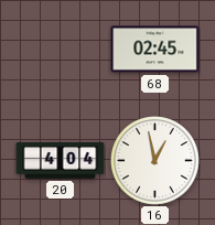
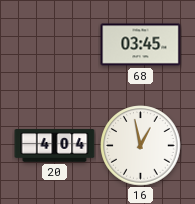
68: 02:45 -> 03:45
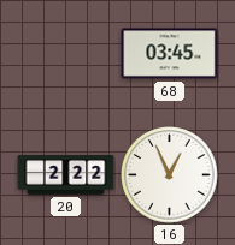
20: 4:04 -> 2:22
16: 12:58 -> 12:56
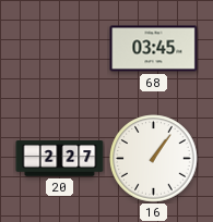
20: 2:22 -> 2:27
16: 12:56 -> 1:06
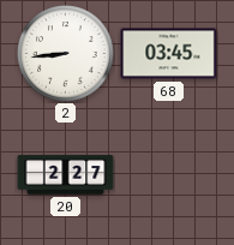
2: none -> 8:44
16: 1:06 -> none
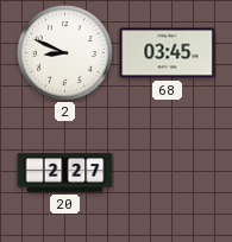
2: 8:44 -> 8:49
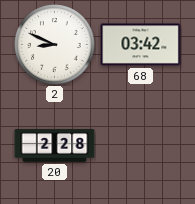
68: 03:45 -> 03:42
20: 2:27 -> 2:28
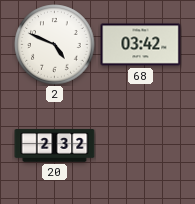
2: 8:49 -> 4:49
20: 2:28 -> 2:32
